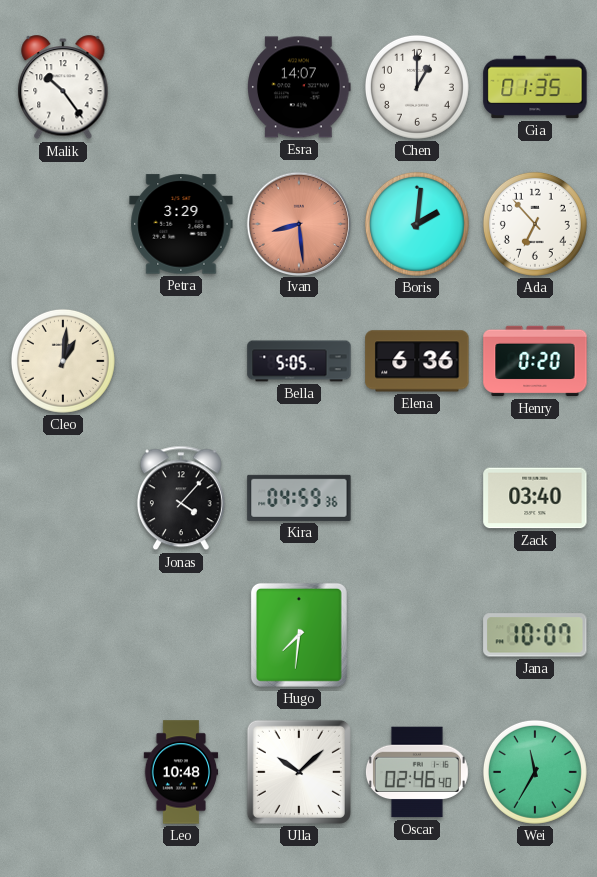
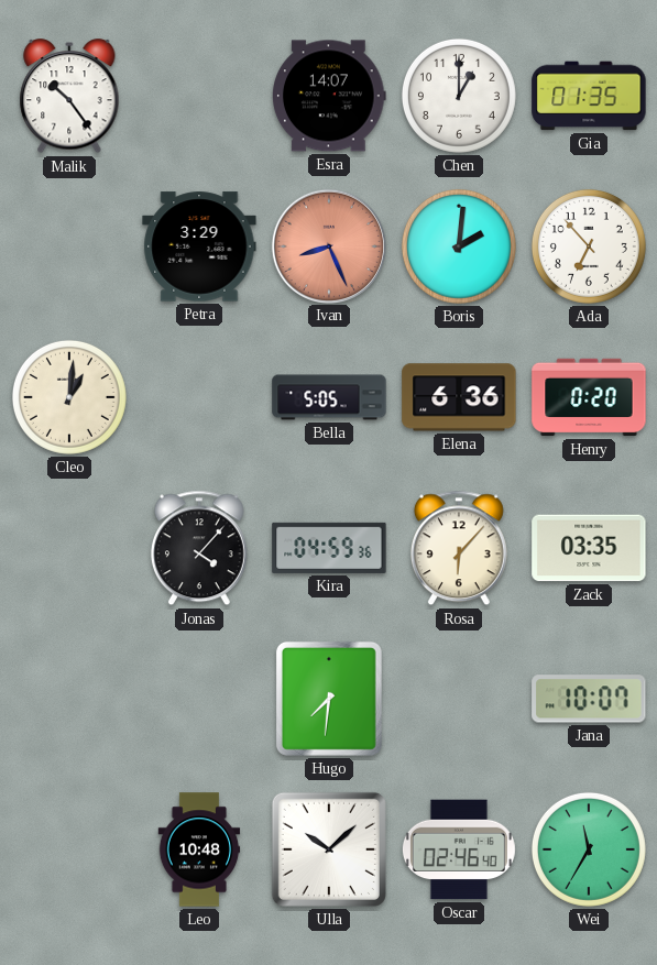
Ivan: 8:29 -> 8:26
Rosa: none -> 6:07
Zack: 03:40 -> 03:35
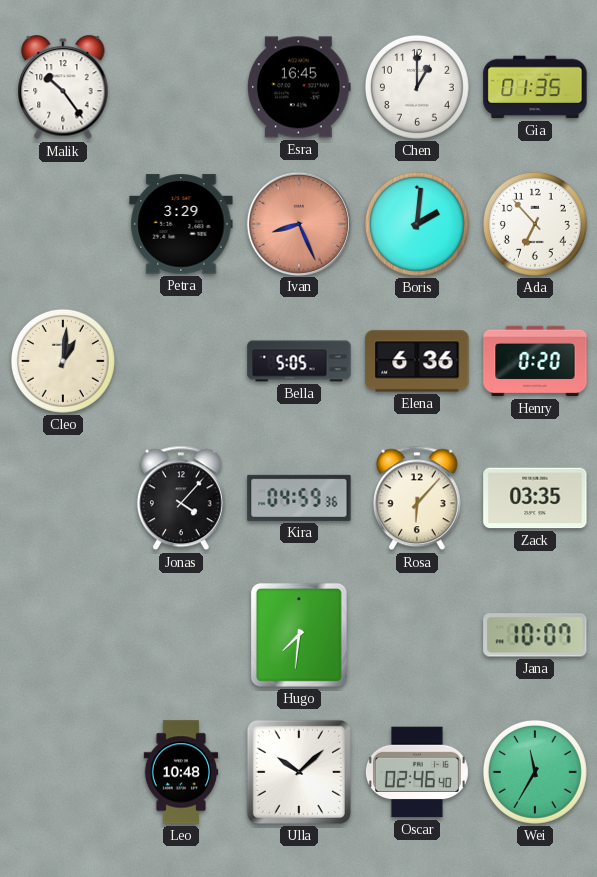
Esra: 14:07 -> 16:45
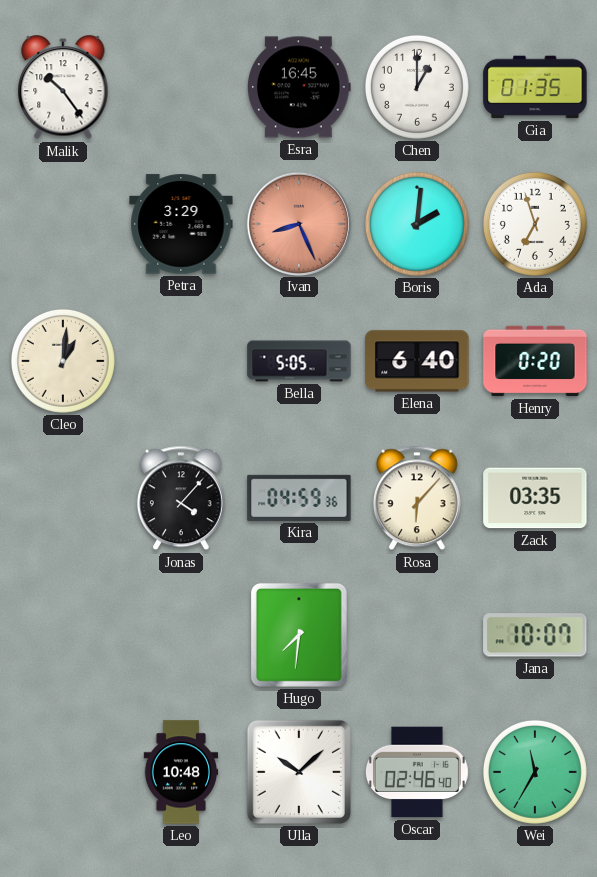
Ada: 6:53 -> 6:57
Elena: 6:36 -> 6:40
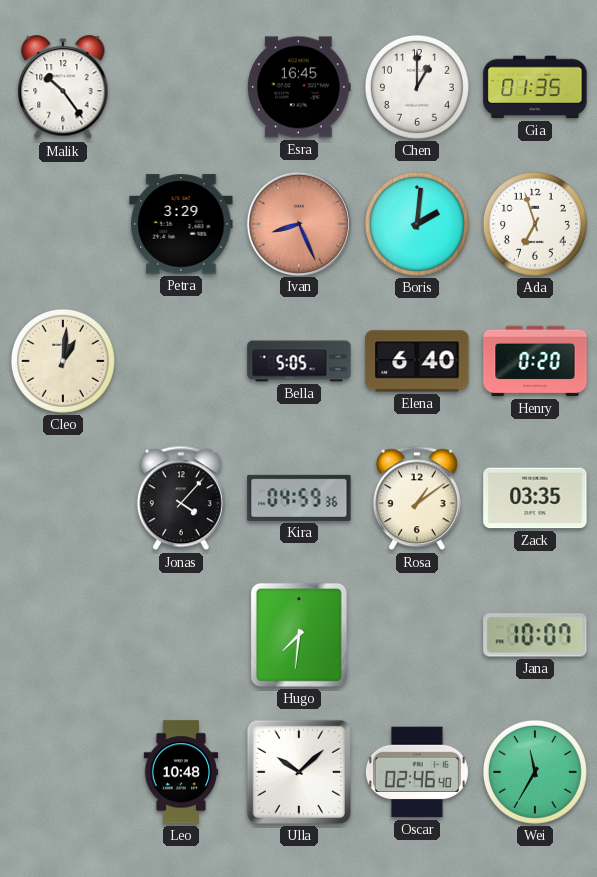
Rosa: 6:07 -> 1:09
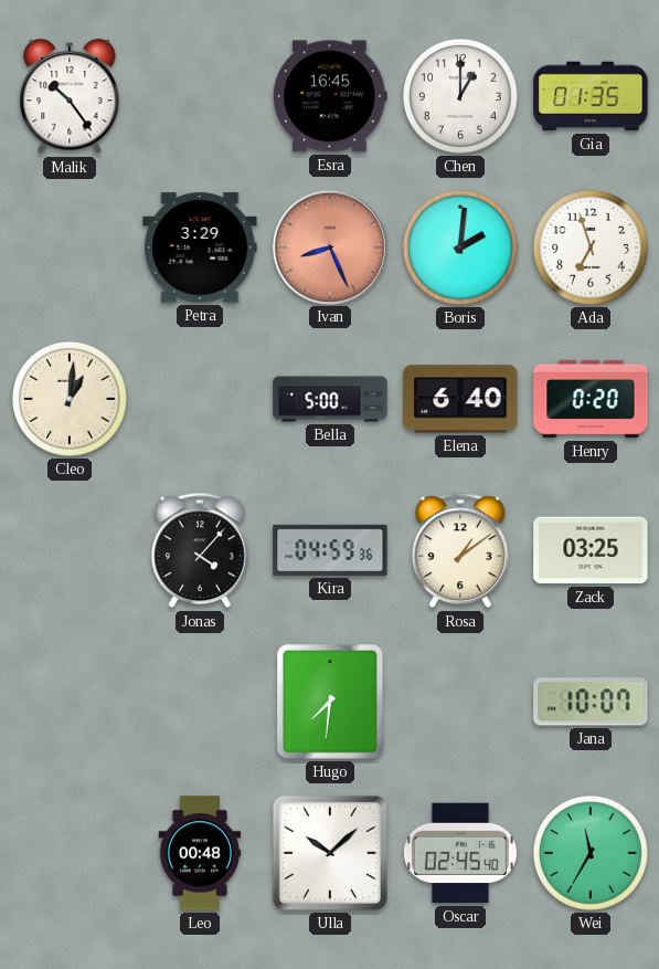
Bella: 5:05 -> 5:00
Zack: 03:35 -> 03:25
Leo: 10:48 -> 00:48
Oscar: 02:46 -> 02:45
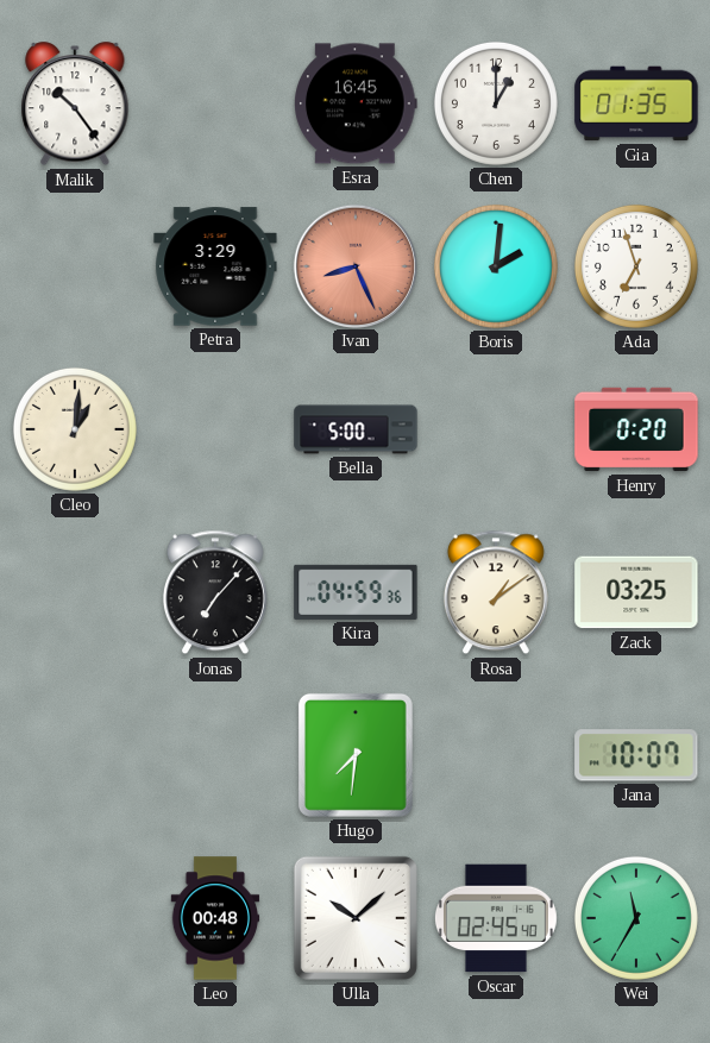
Elena: 6:40 -> none
Jonas: 4:07 -> 7:07
